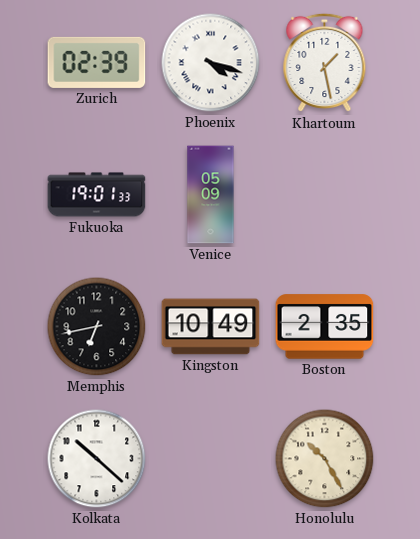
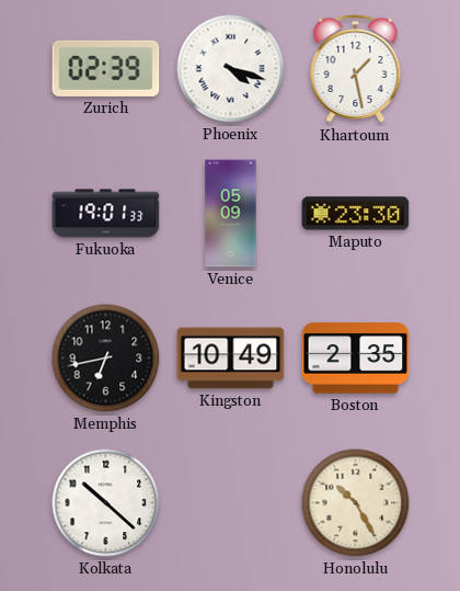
Maputo: none -> 23:30
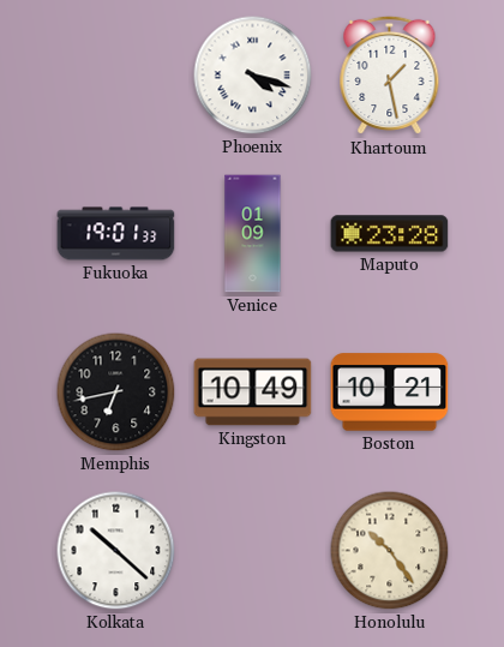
Zurich: 02:39 -> none
Venice: 05:09 -> 01:09
Maputo: 23:30 -> 23:28
Boston: 2:35 -> 10:21
Honolulu: 10:25 -> 10:24
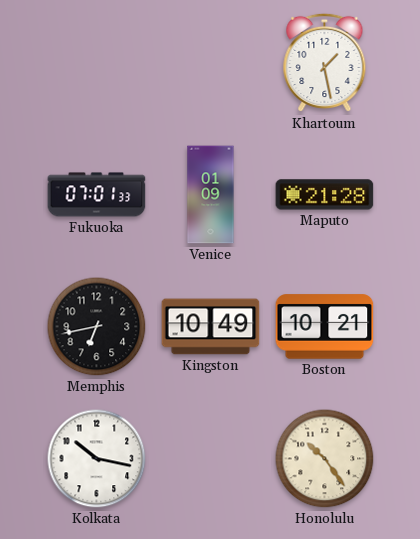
Phoenix: 4:18 -> none
Fukuoka: 19:01 -> 07:01
Maputo: 23:28 -> 21:28
Kolkata: 10:22 -> 10:17
